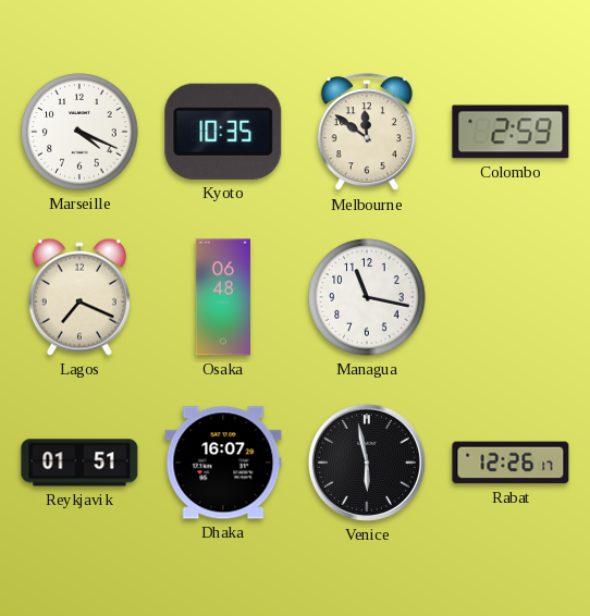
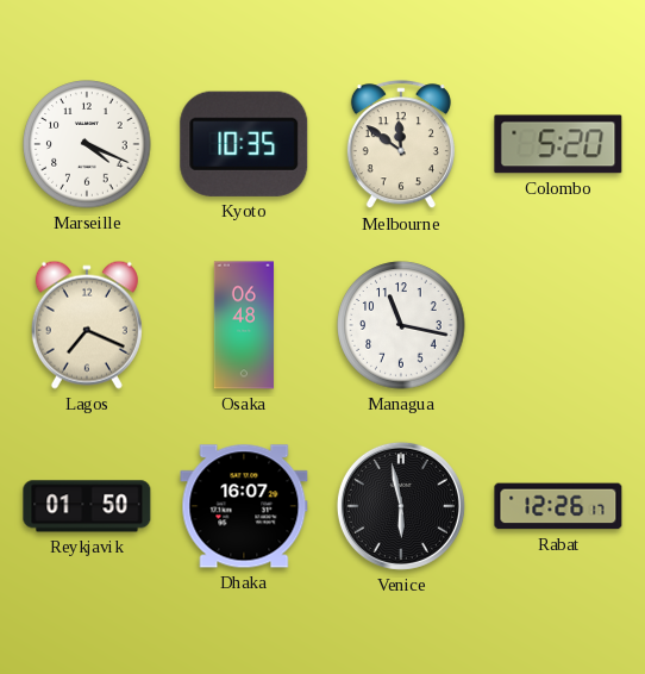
Colombo: 2:59 -> 5:20
Reykjavik: 01:51 -> 01:50
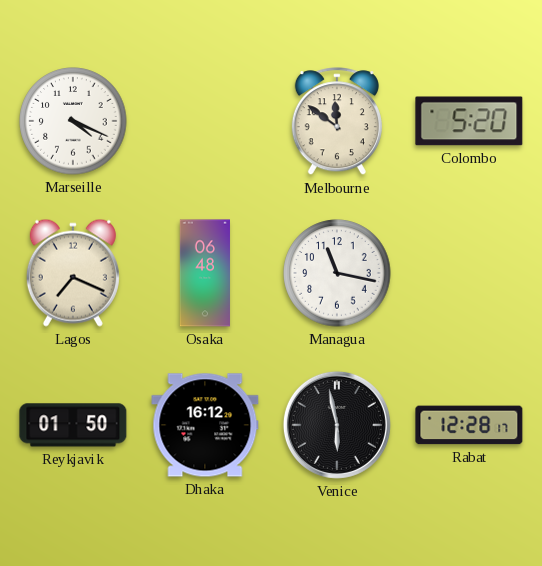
Kyoto: 10:35 -> none
Dhaka: 16:07 -> 16:12
Rabat: 12:26 -> 12:28
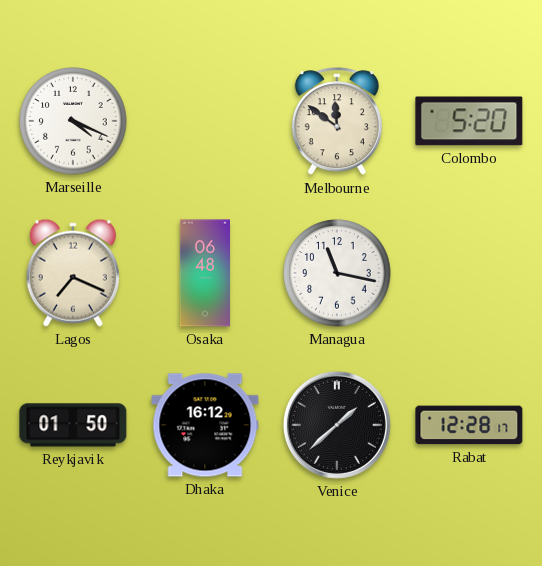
Venice: 5:58 -> 1:38
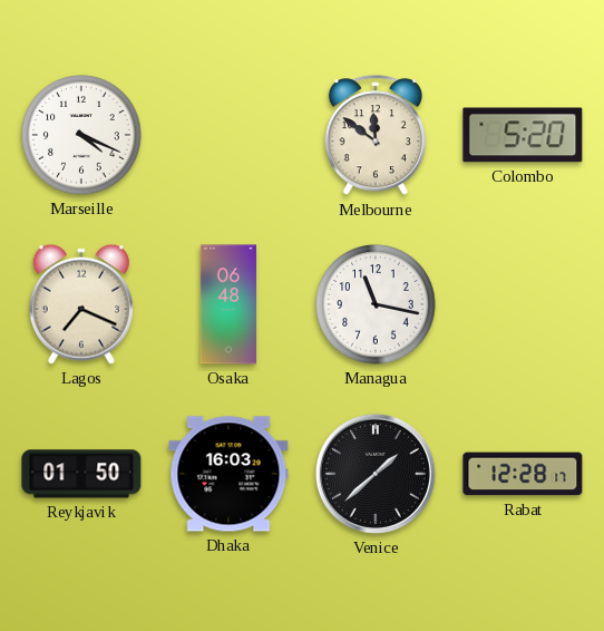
Dhaka: 16:12 -> 16:03
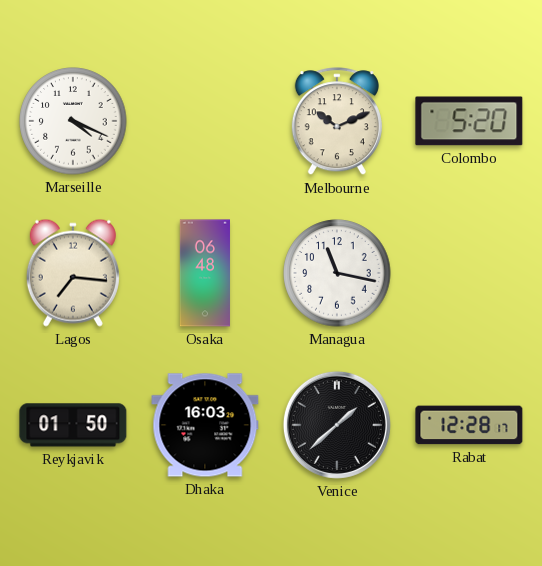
Melbourne: 11:51 -> 10:11
Lagos: 7:19 -> 7:16
